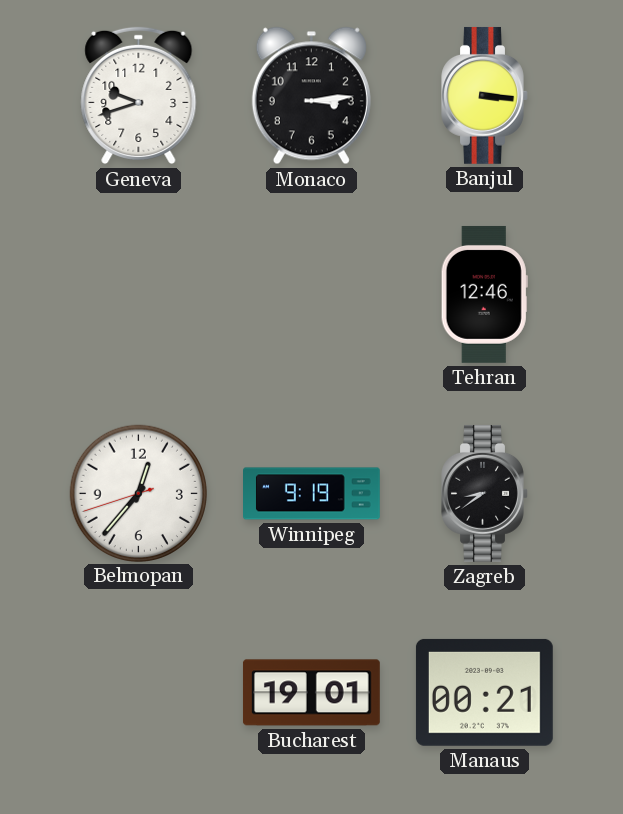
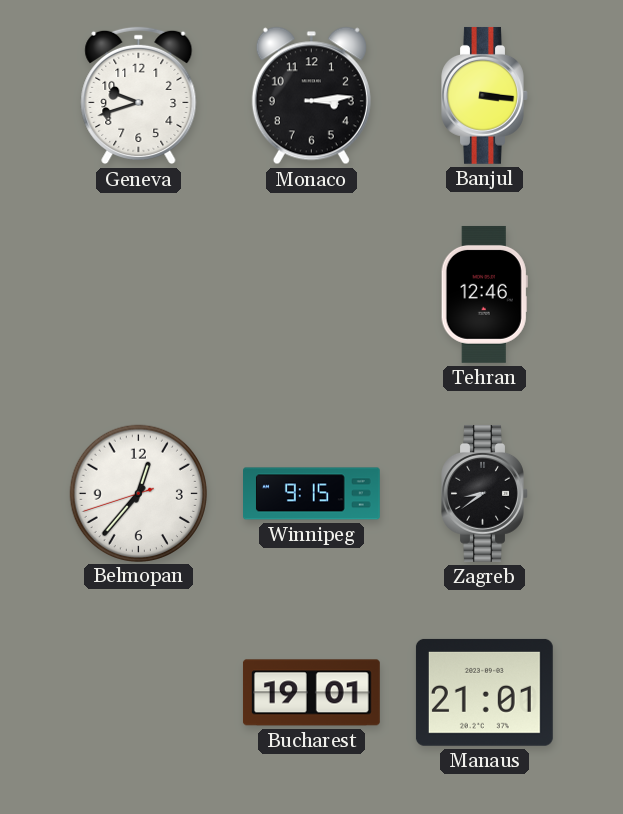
Winnipeg: 9:19 -> 9:15
Manaus: 00:21 -> 21:01
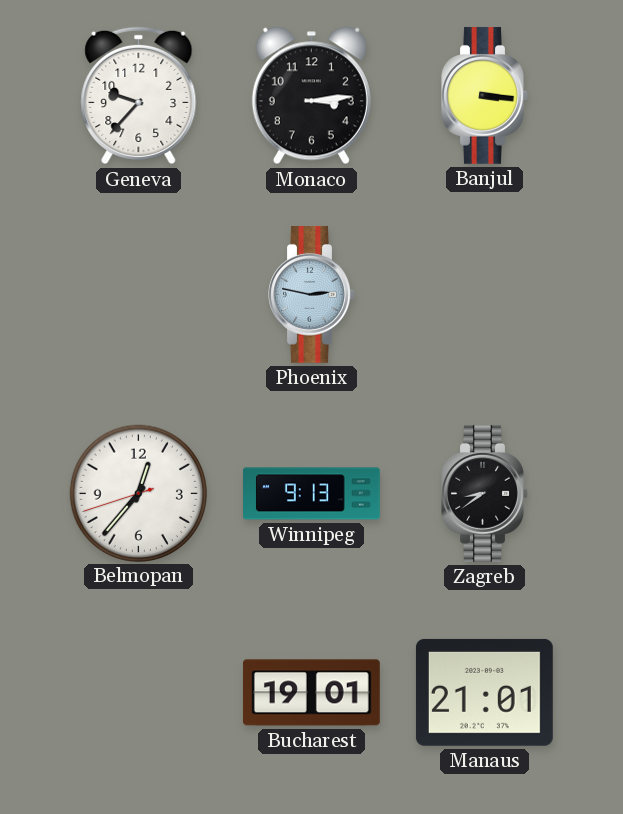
Geneva: 9:42 -> 9:37
Phoenix: none -> 2:47
Tehran: 12:46 -> none
Winnipeg: 9:15 -> 9:13
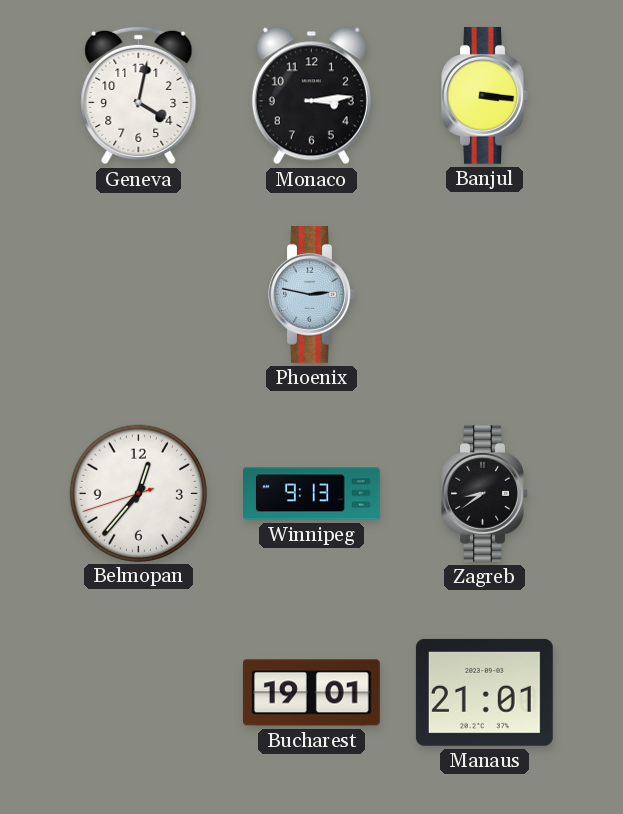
Geneva: 9:37 -> 4:02
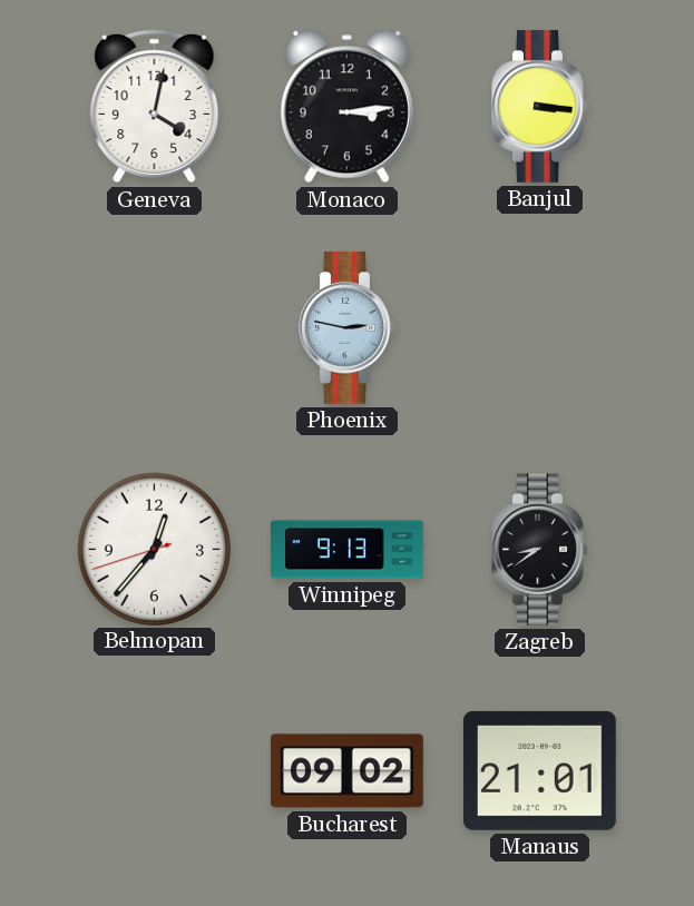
Bucharest: 19:01 -> 09:02
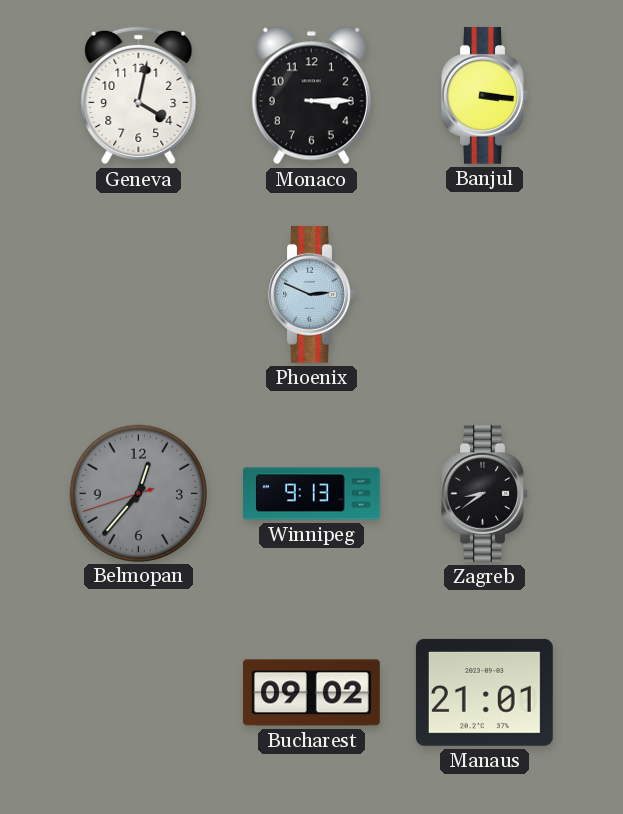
Monaco: 3:14 -> 3:15
Phoenix: 2:47 -> 2:49
Belmopan dial: white -> grey
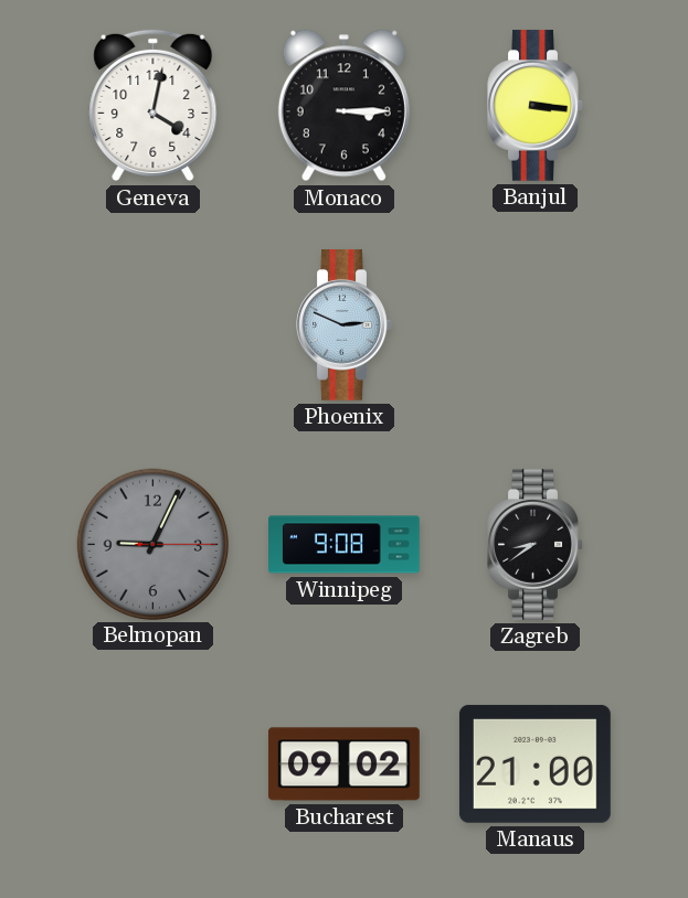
Belmopan: 12:36 -> 9:04
Winnipeg: 9:13 -> 9:08
Manaus: 21:01 -> 21:00
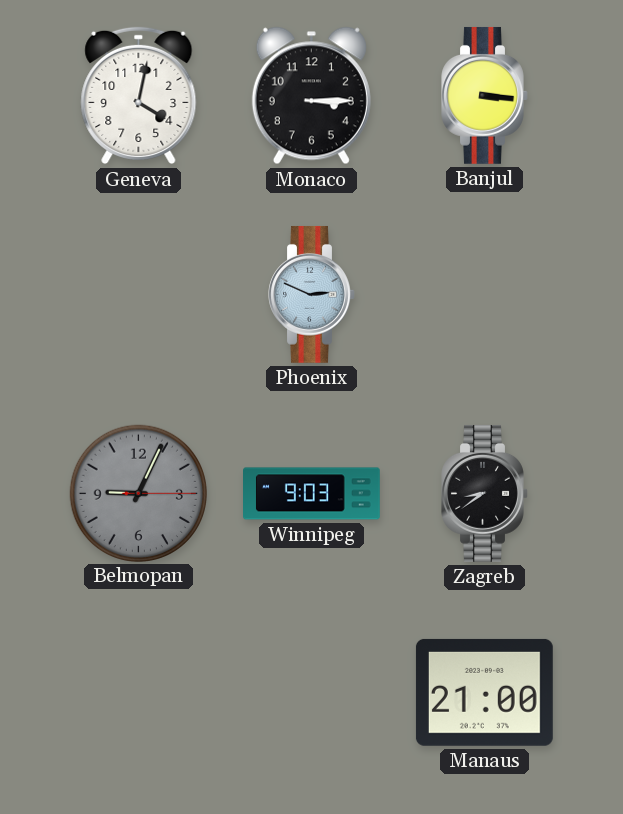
Winnipeg: 9:08 -> 9:03
Bucharest: 09:02 -> none
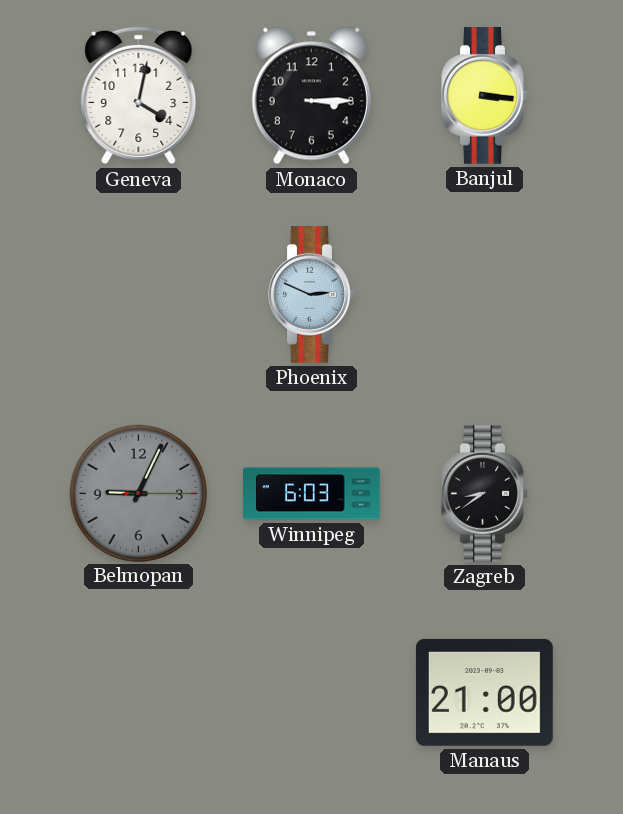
Winnipeg: 9:03 -> 6:03
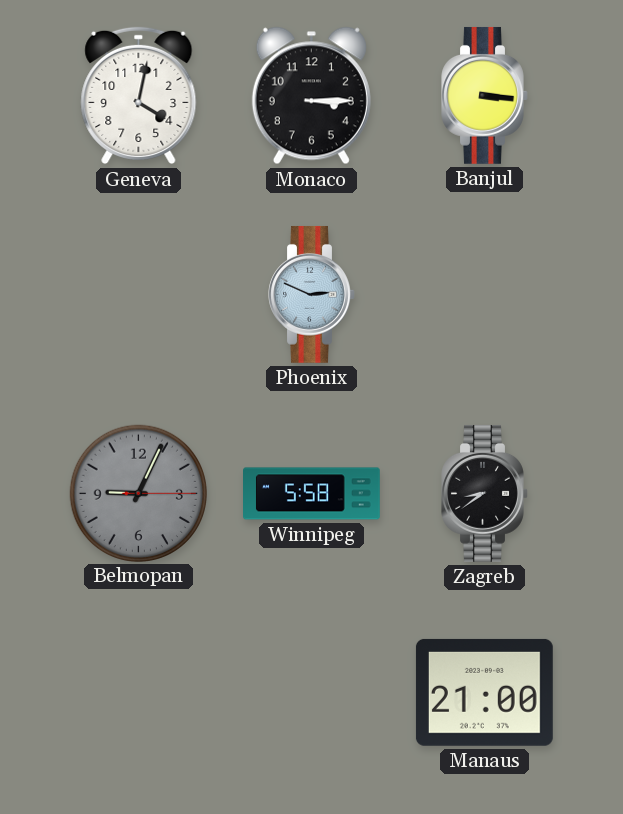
Winnipeg: 6:03 -> 5:58
